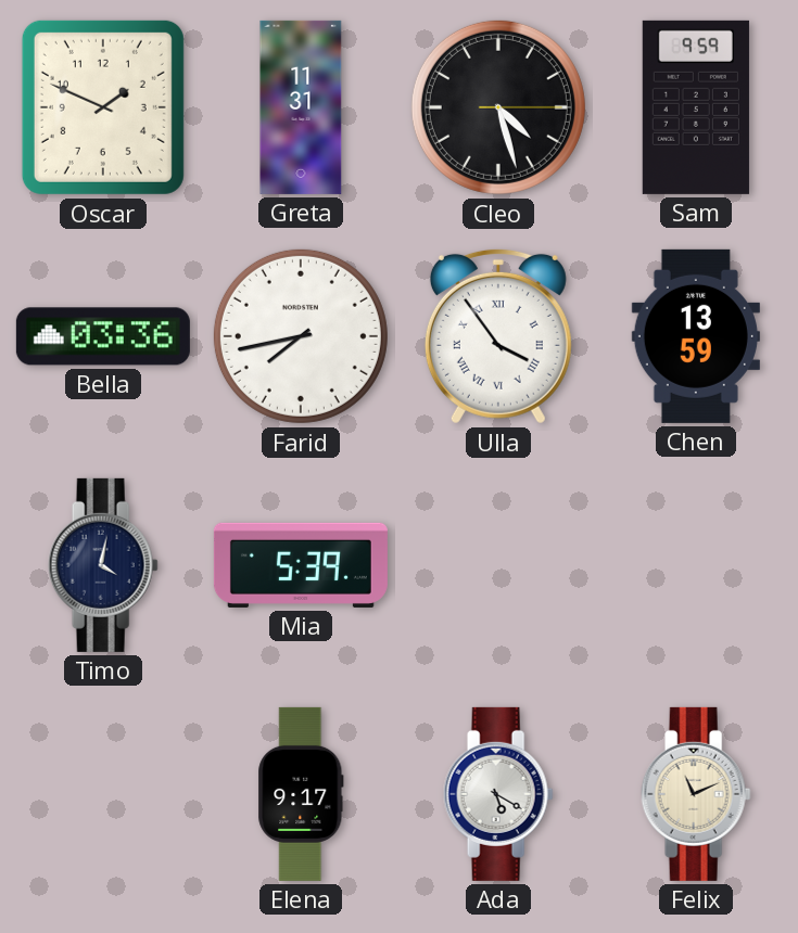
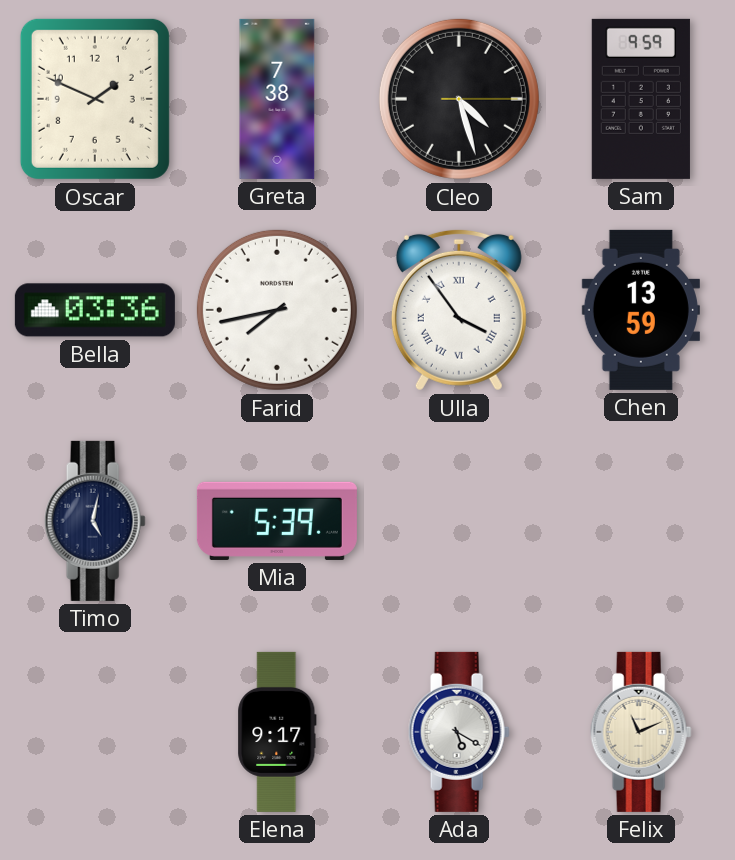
Greta: 11:31 -> 7:38
Timo: 4:02 -> 5:02
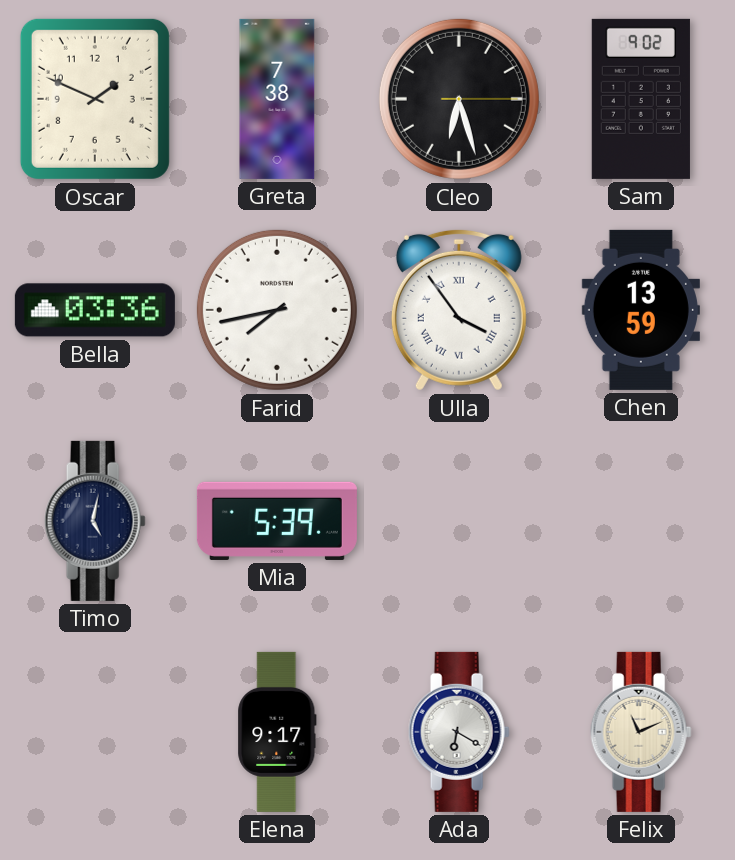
Cleo: 4:27 -> 6:27
Sam: 9:59 -> 9:02
Ada: 5:20 -> 6:20
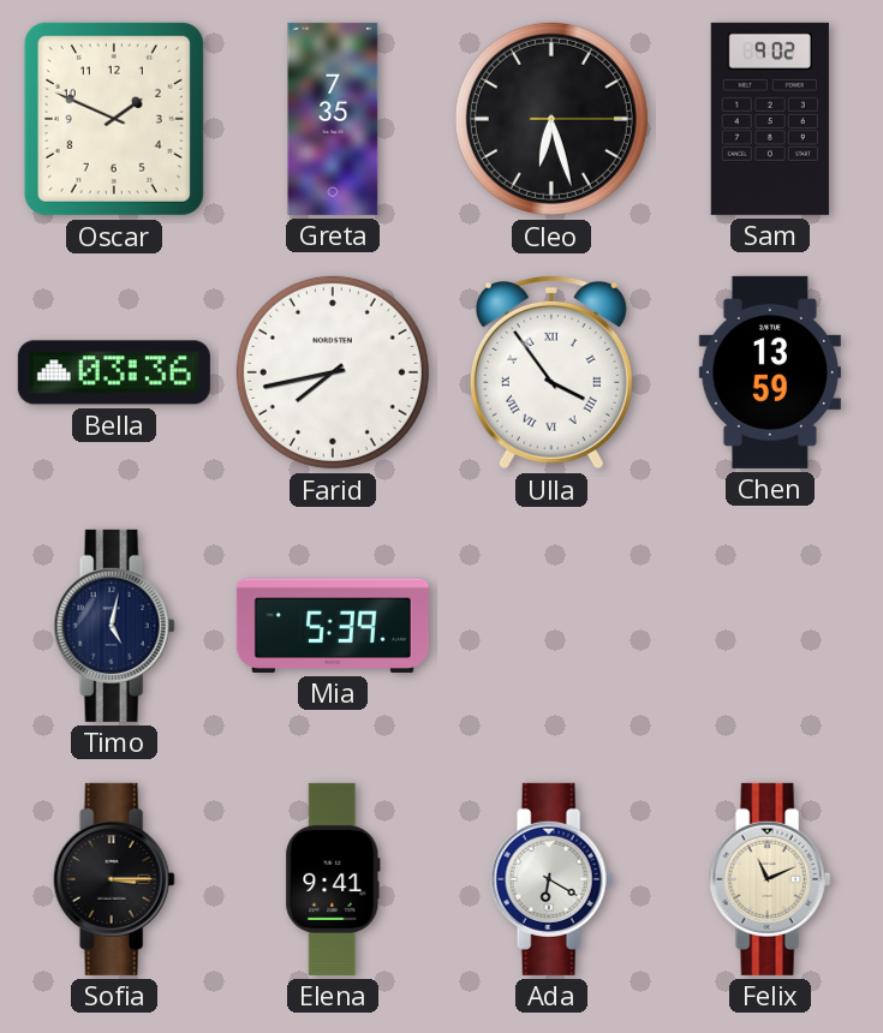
Greta: 7:38 -> 7:35
Sofia: none -> 3:15
Elena: 9:17 -> 9:41
